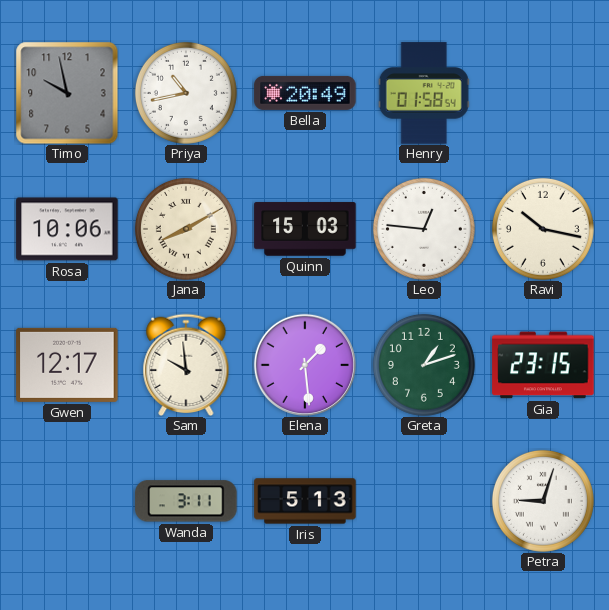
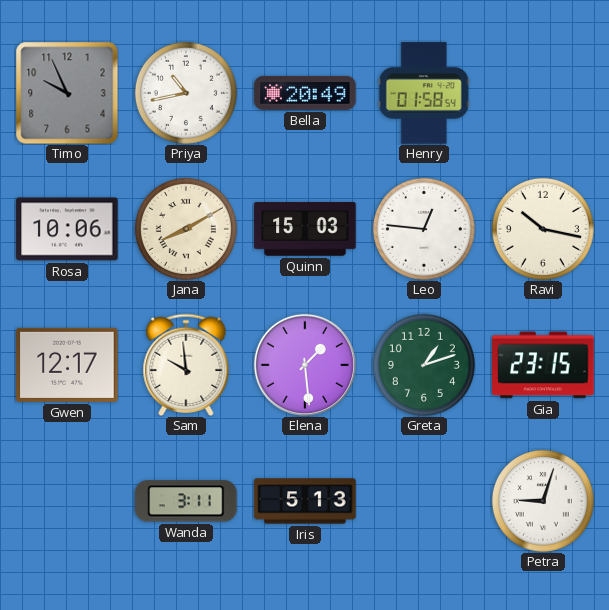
Timo: 9:58 -> 9:56
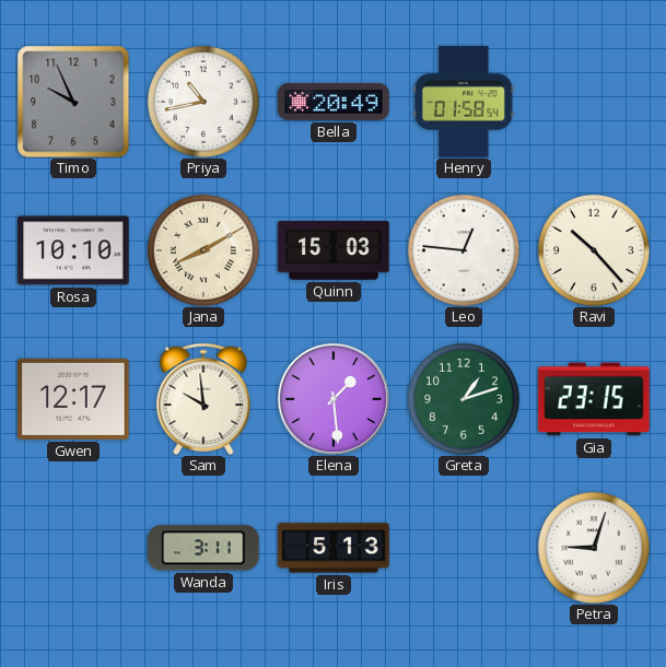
Rosa: 10:06 -> 10:10
Ravi: 10:17 -> 10:23
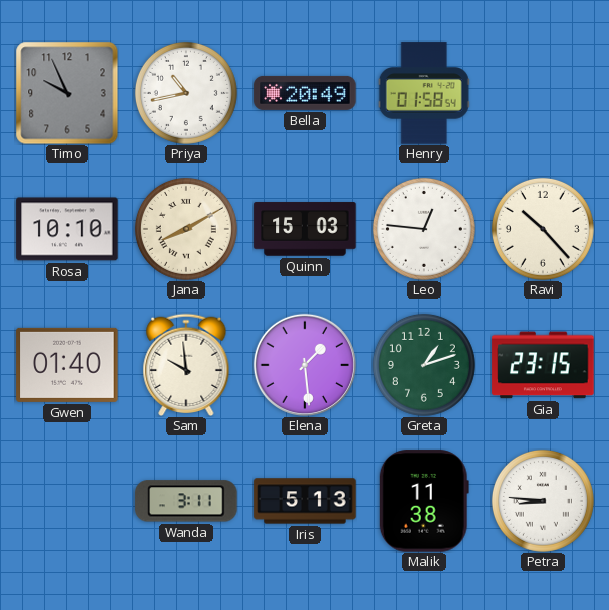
Gwen: 12:17 -> 01:40
Malik: none -> 11:38
Petra: 9:03 -> 8:46
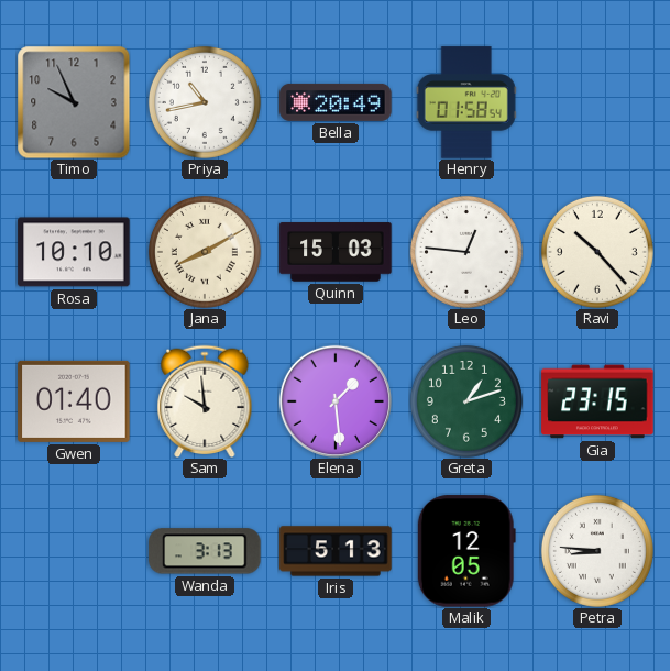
Wanda: 3:11 -> 3:13
Malik: 11:38 -> 12:05
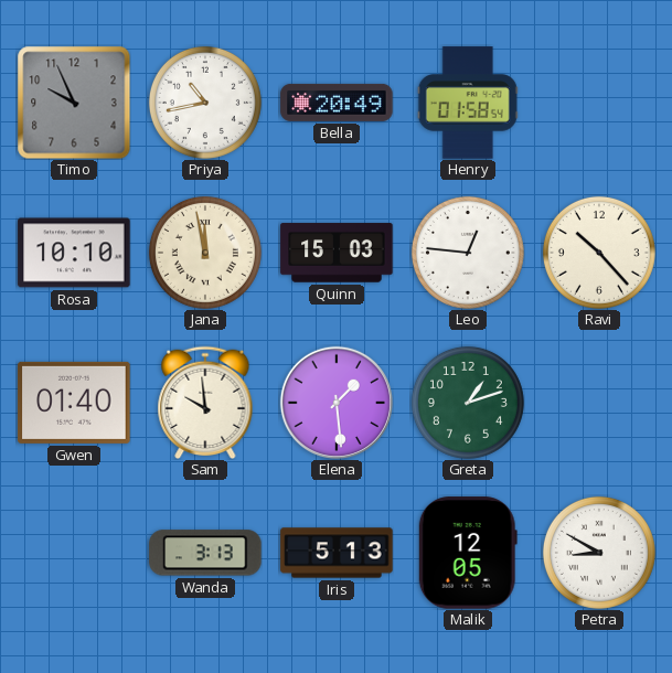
Jana: 8:10 -> 11:58
Gia: 23:15 -> none
Petra: 8:46 -> 8:50
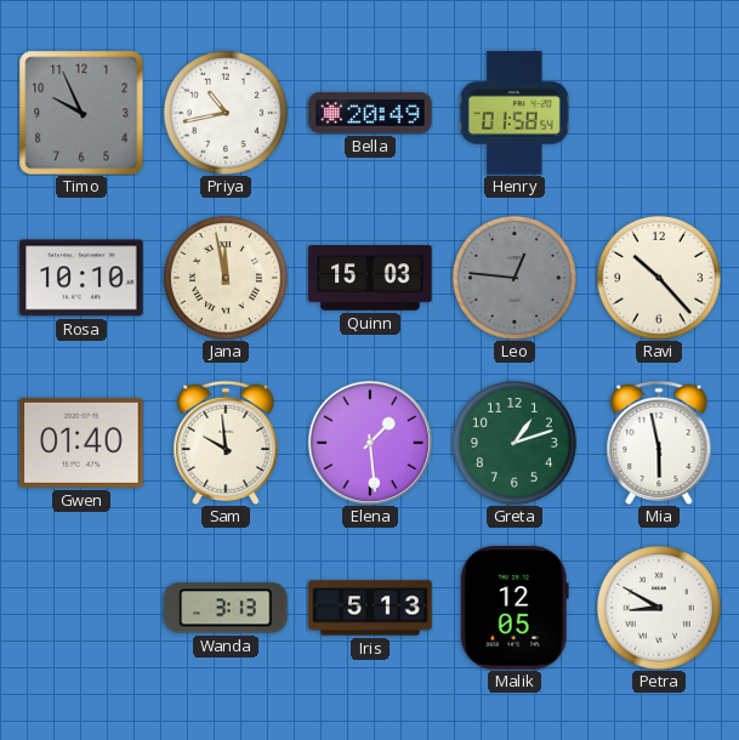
Leo dial: white -> grey
Mia: none -> 5:58
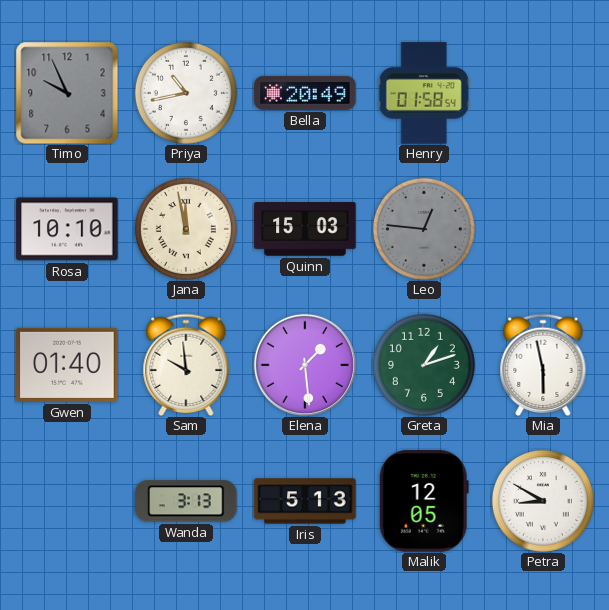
Ravi: 10:23 -> none
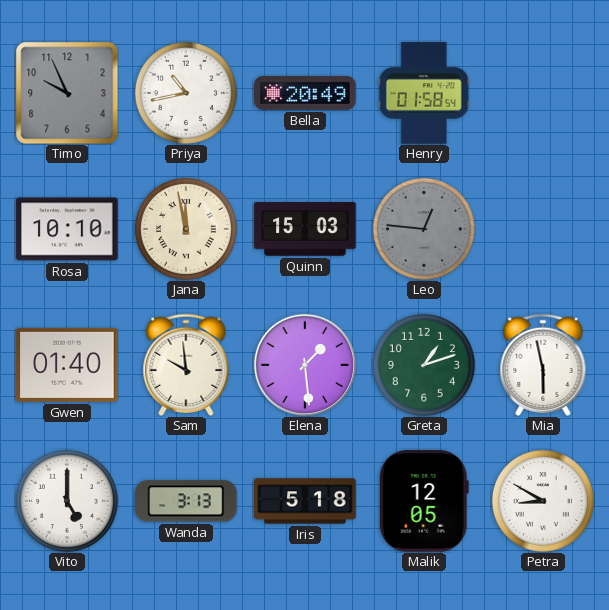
Vito: none -> 5:00
Iris: 5:13 -> 5:18
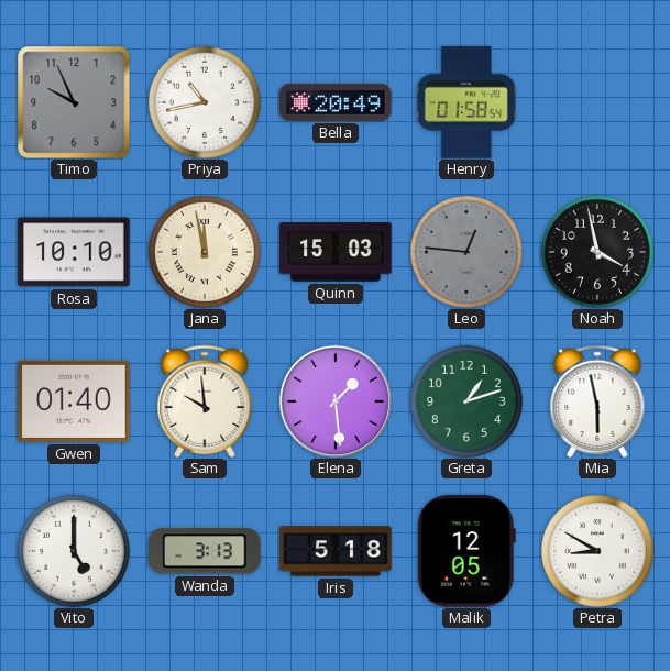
Noah: none -> 3:58
